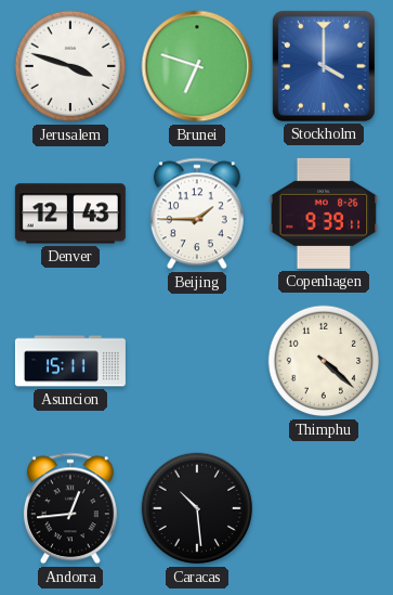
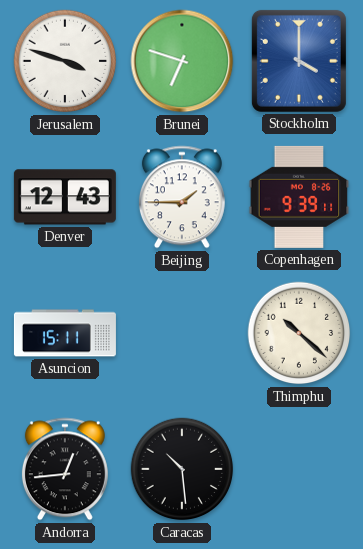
Thimphu: 4:22 -> 10:22
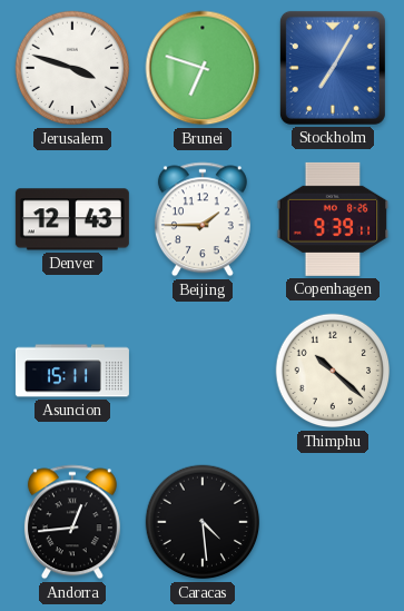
Stockholm: 4:00 -> 7:05
Caracas: 10:29 -> 4:29
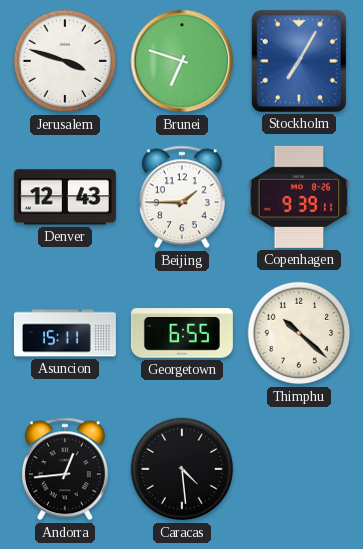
Georgetown: none -> 6:55
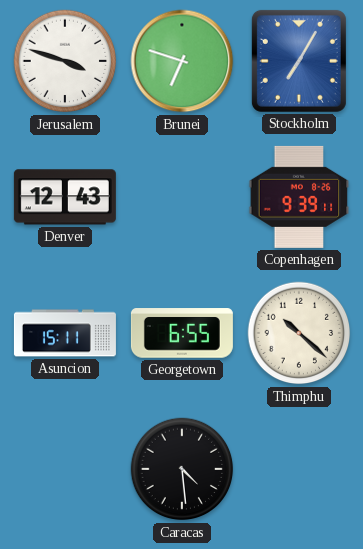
Beijing: 1:45 -> none
Andorra: 12:44 -> none
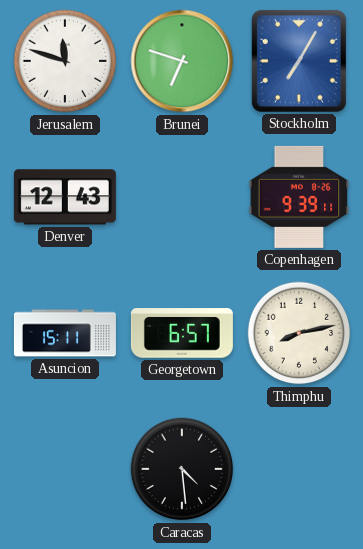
Jerusalem: 3:48 -> 11:48
Georgetown: 6:55 -> 6:57
Thimphu: 10:22 -> 8:13
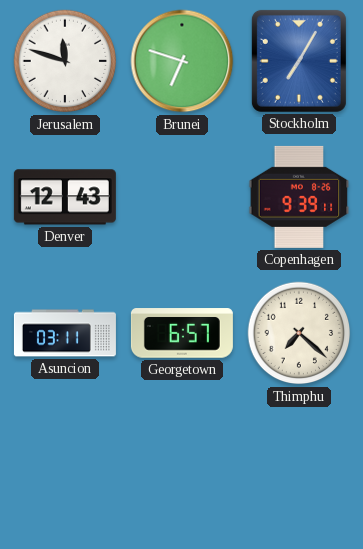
Asuncion: 15:11 -> 03:11
Thimphu: 8:13 -> 7:22
Caracas: 4:29 -> none
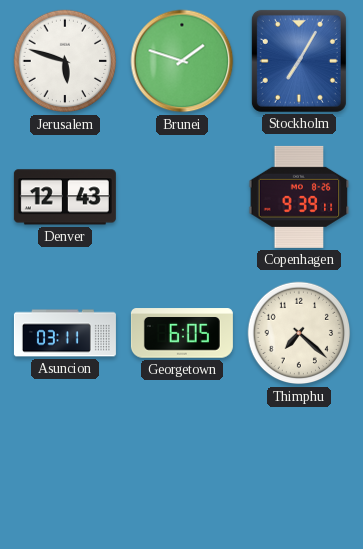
Jerusalem: 11:48 -> 5:48
Brunei: 6:48 -> 1:48
Georgetown: 6:57 -> 6:05
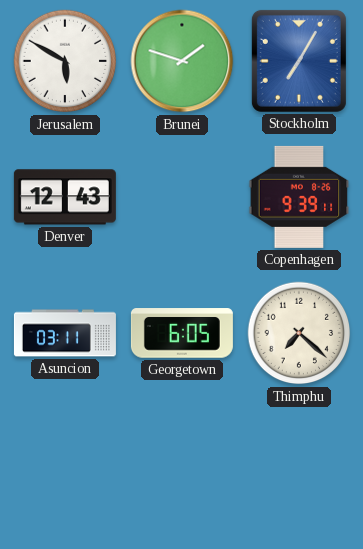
Jerusalem: 5:48 -> 5:50
